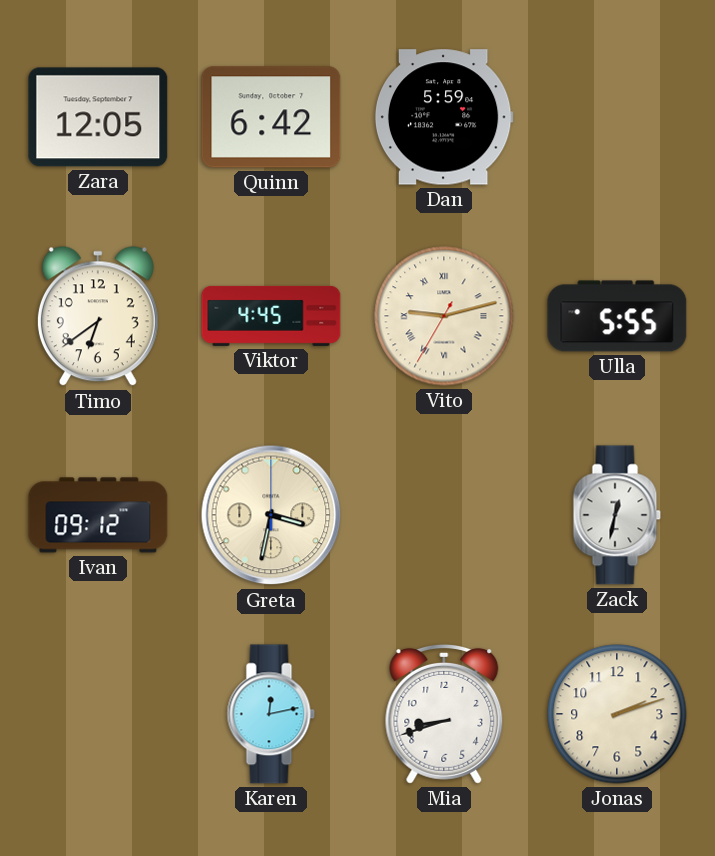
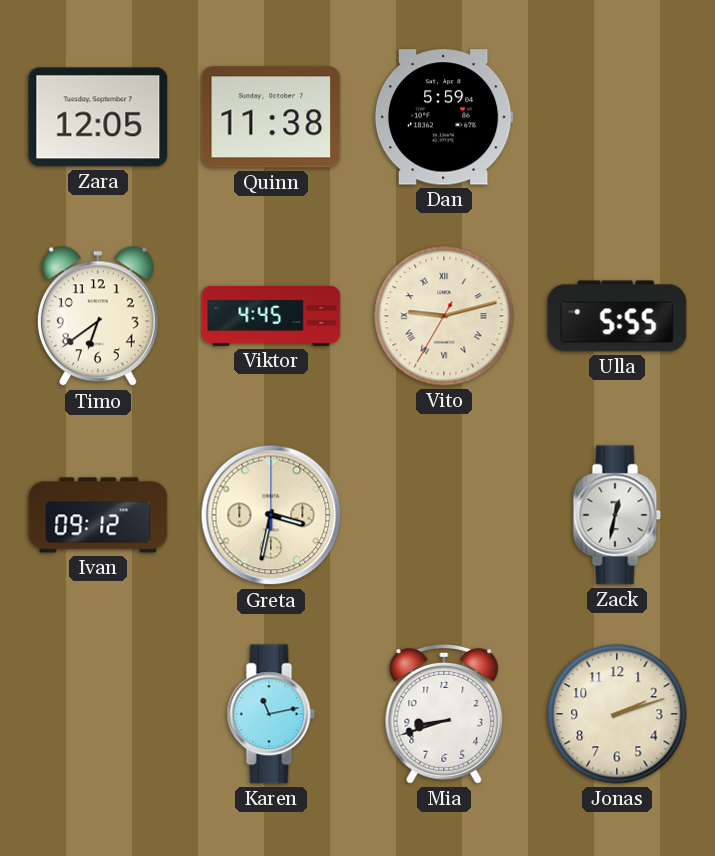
Quinn: 6:42 -> 11:38
Karen: 12:13 -> 11:13
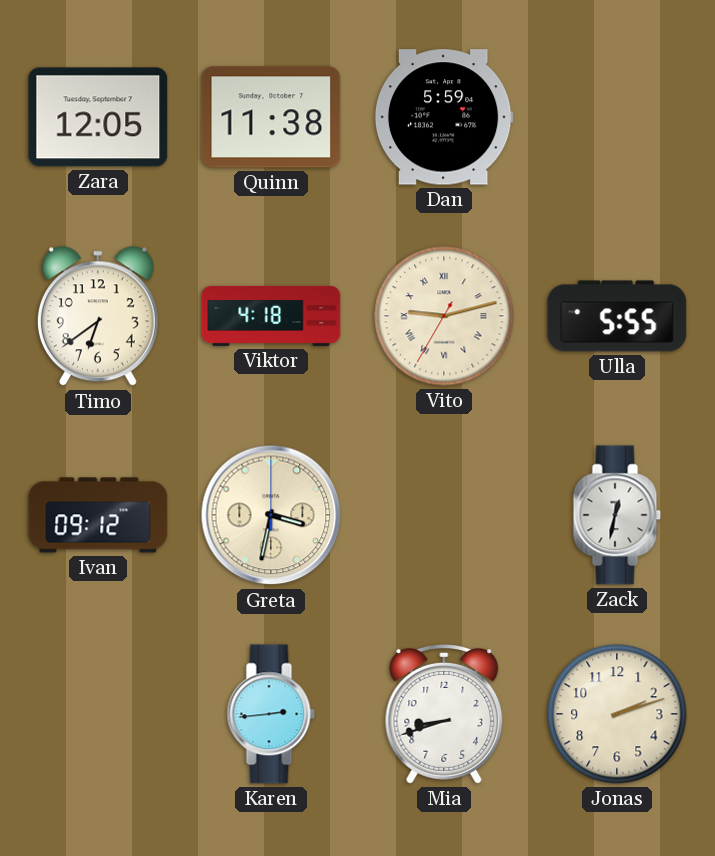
Viktor: 4:45 -> 4:18
Karen: 11:13 -> 2:44
